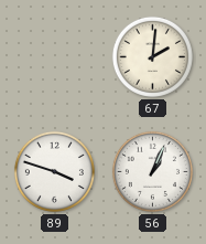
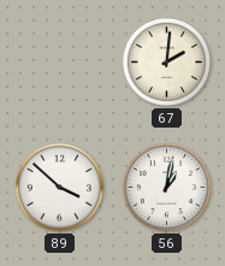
89: 3:48 -> 3:52
56: 1:04 -> 1:02
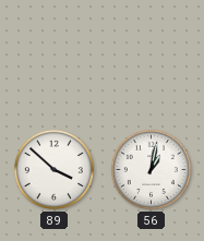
67: 2:01 -> none
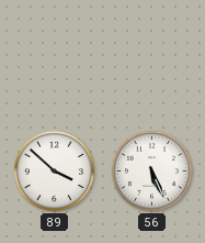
56: 1:02 -> 5:26
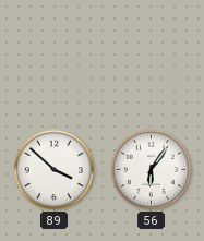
56: 5:26 -> 6:06
